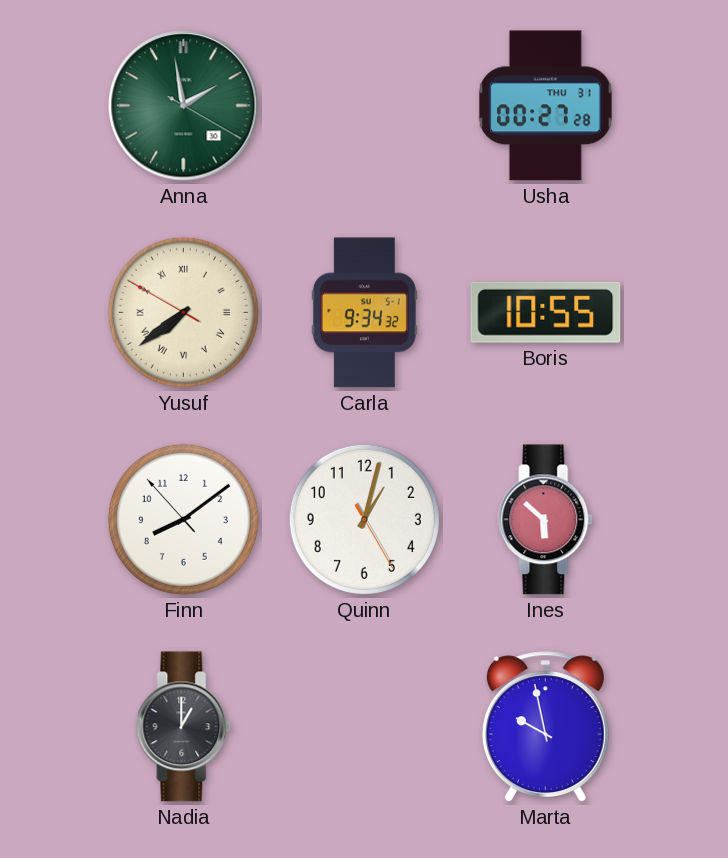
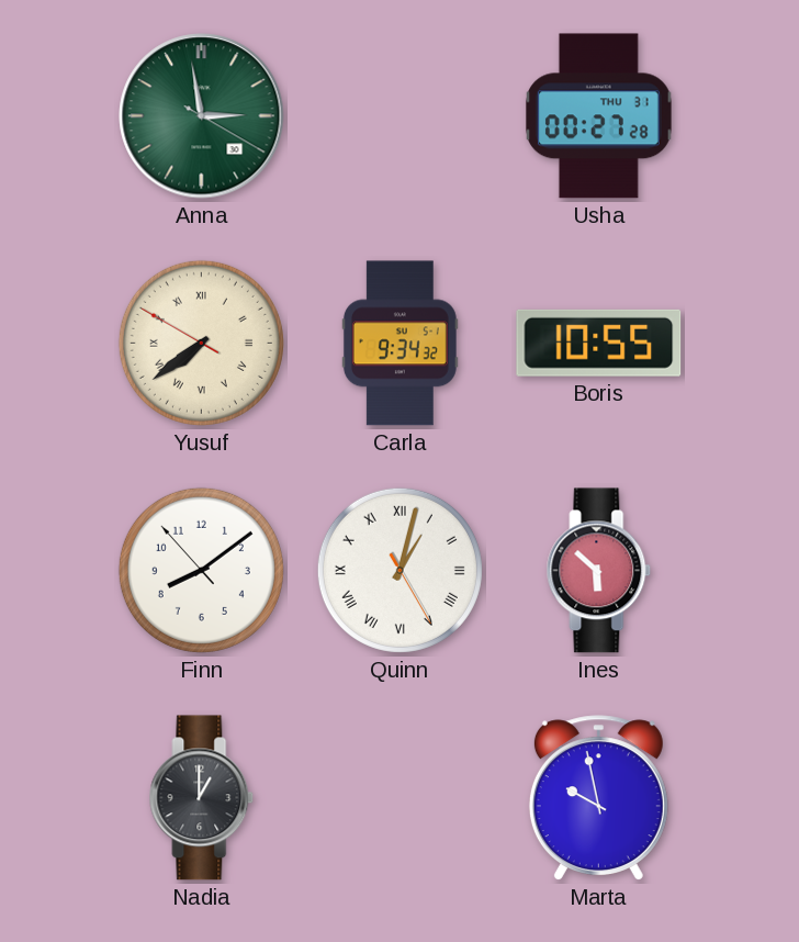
Anna: 1:58 -> 2:58
Quinn numerals: Arabic -> Roman
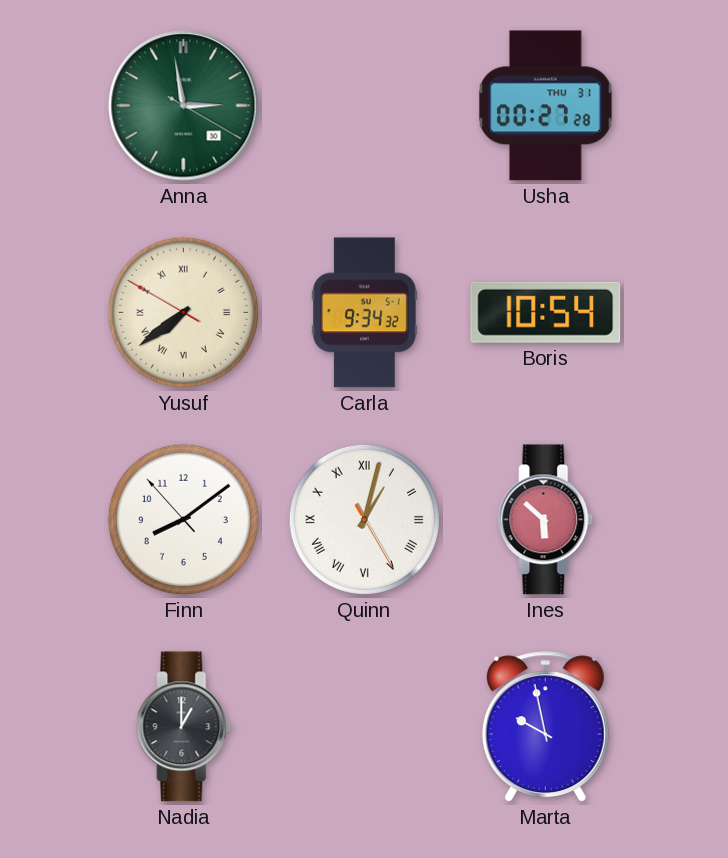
Boris: 10:55 -> 10:54
